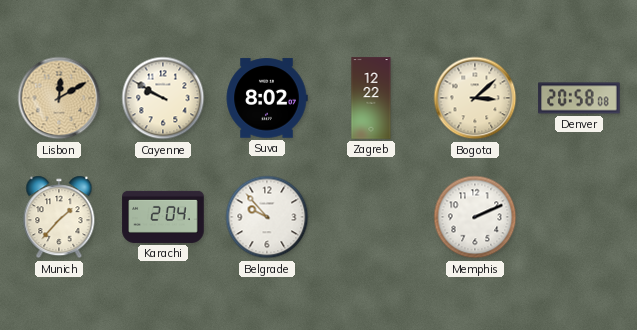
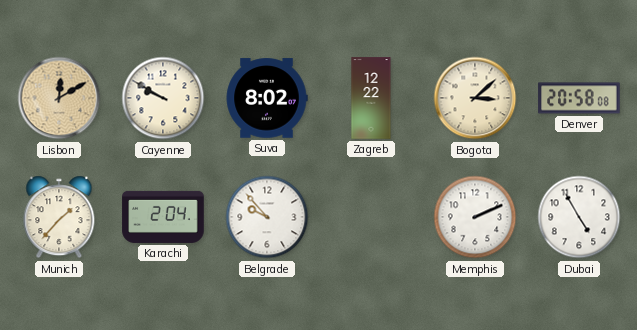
Dubai: none -> 4:55
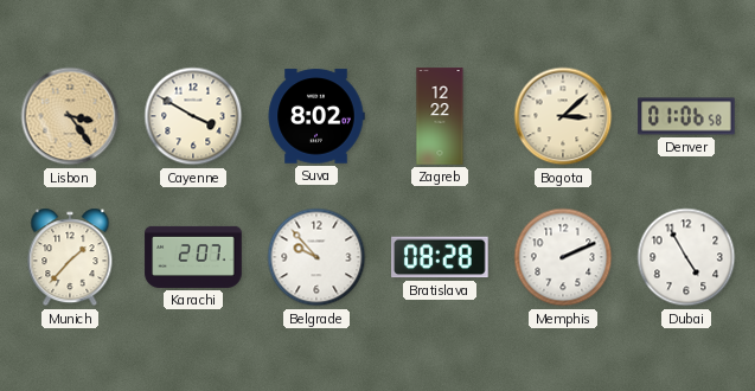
Lisbon: 12:10 -> 3:24
Cayenne: 9:50 -> 3:50
Denver: 20:58 -> 01:06
Karachi: 2:04 -> 2:07
Bratislava: none -> 08:28
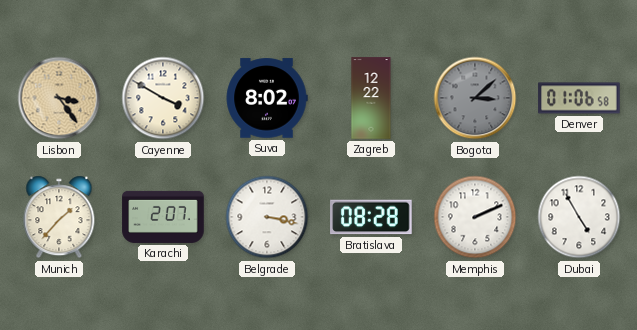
Bogota dial: cream -> grey
Belgrade: 9:53 -> 3:17
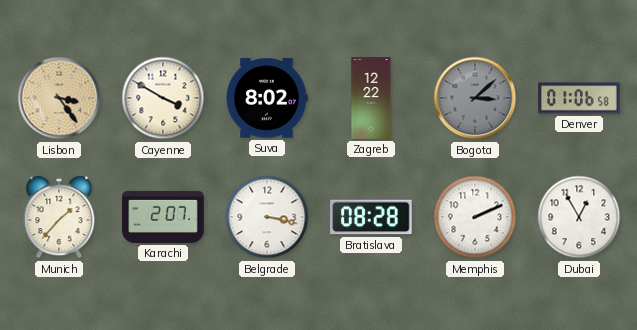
Dubai: 4:55 -> 12:55
